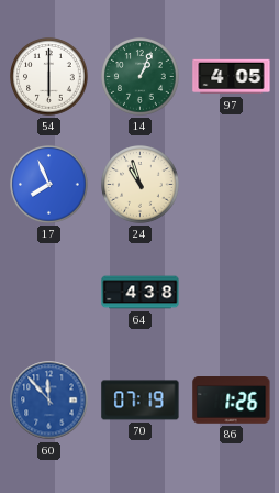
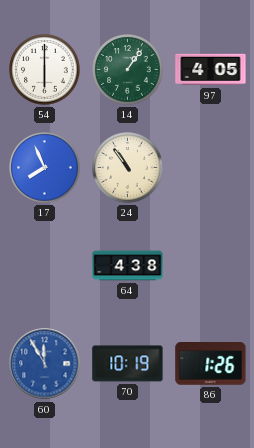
14: 1:04 -> 1:06
24: 10:57 -> 10:54
60: 11:53 -> 11:55
70: 07:19 -> 10:19
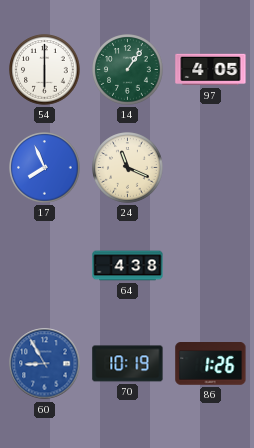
24: 10:54 -> 11:19
60: 11:55 -> 8:55
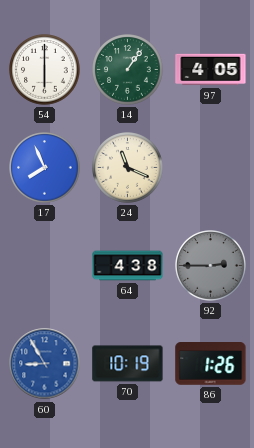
92: none -> 2:45
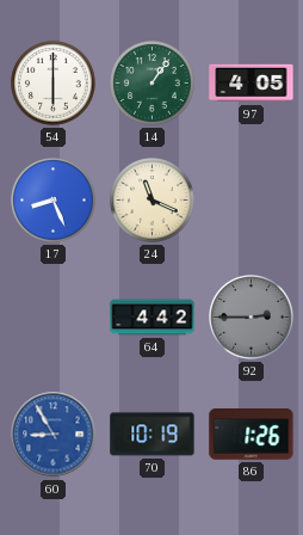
17: 7:56 -> 8:26
64: 4:38 -> 4:42
